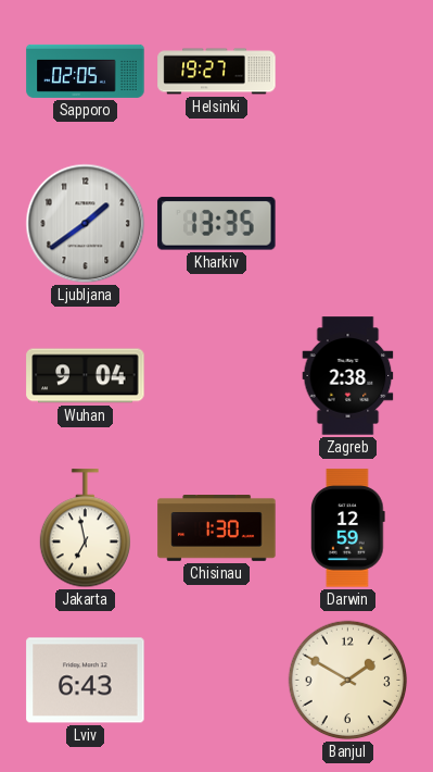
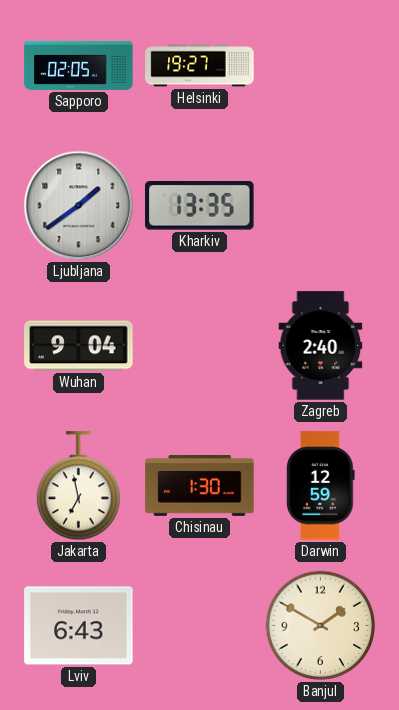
Zagreb: 2:38 -> 2:40
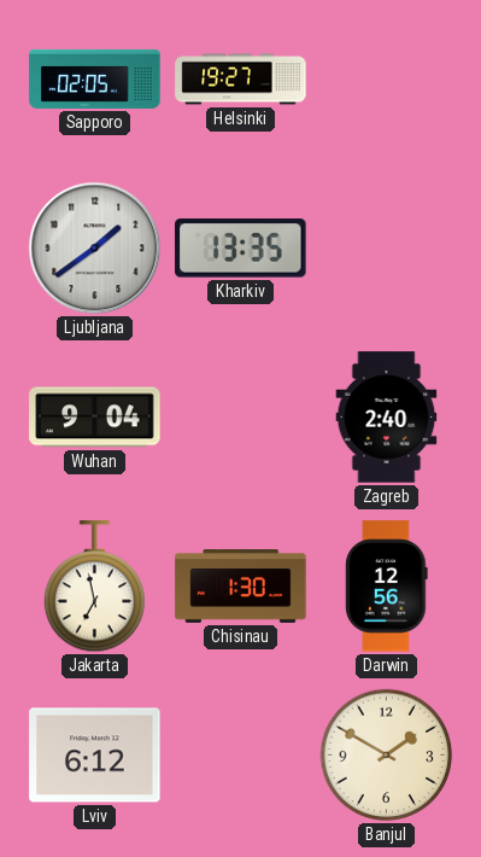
Darwin: 12:59 -> 12:56
Lviv: 6:43 -> 6:12
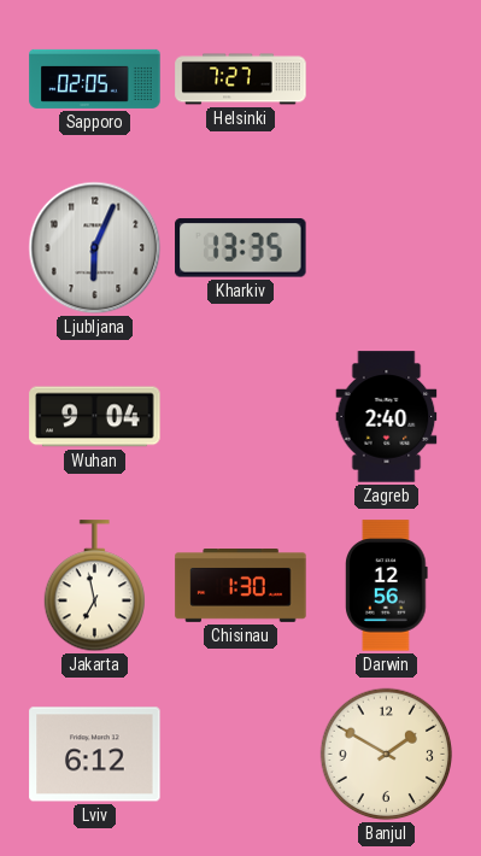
Helsinki: 19:27 -> 7:27
Ljubljana: 1:39 -> 6:04
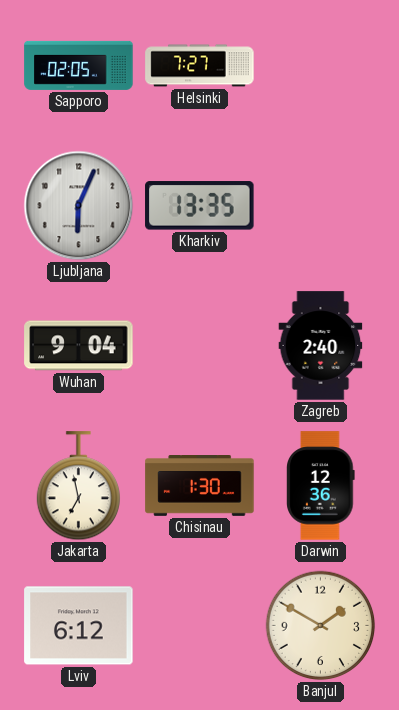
Darwin: 12:56 -> 12:36
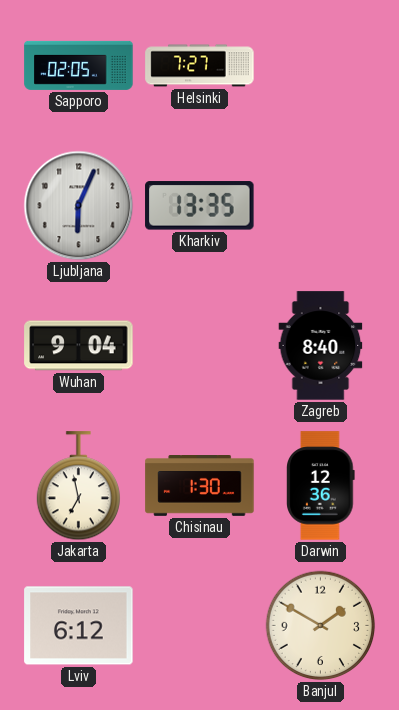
Zagreb: 2:40 -> 8:40
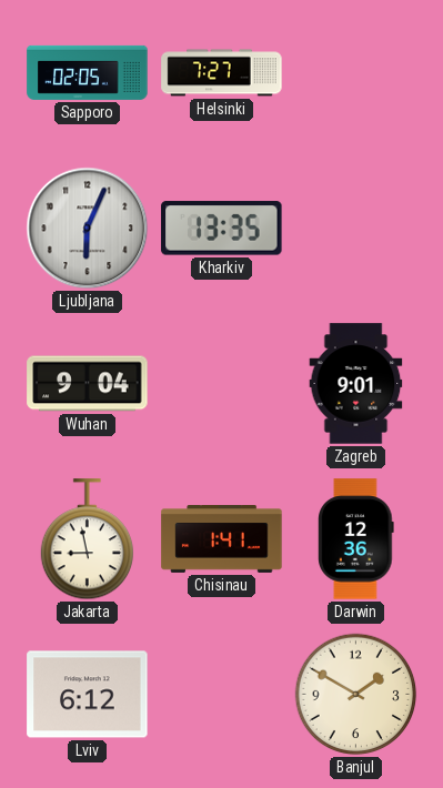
Zagreb: 8:40 -> 9:01
Jakarta: 6:58 -> 8:58
Chisinau: 1:30 -> 1:41
